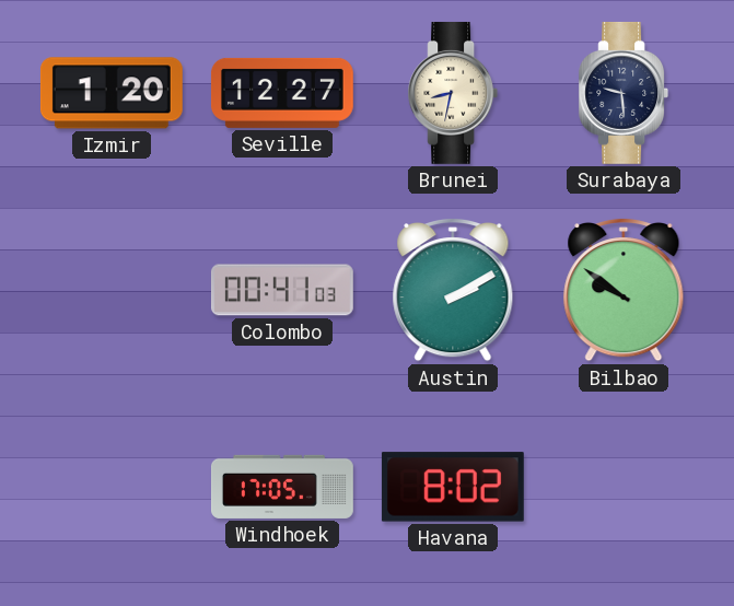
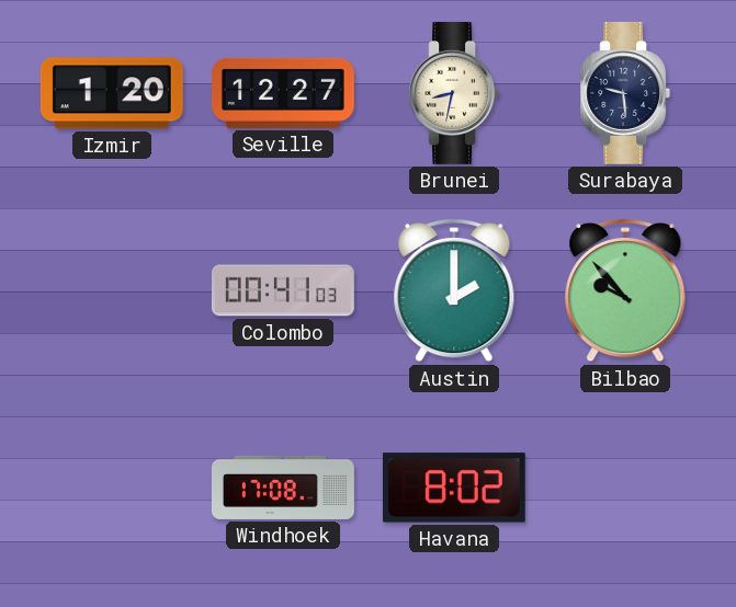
Austin: 2:10 -> 2:00
Bilbao: 9:51 -> 9:53
Windhoek: 17:05 -> 17:08
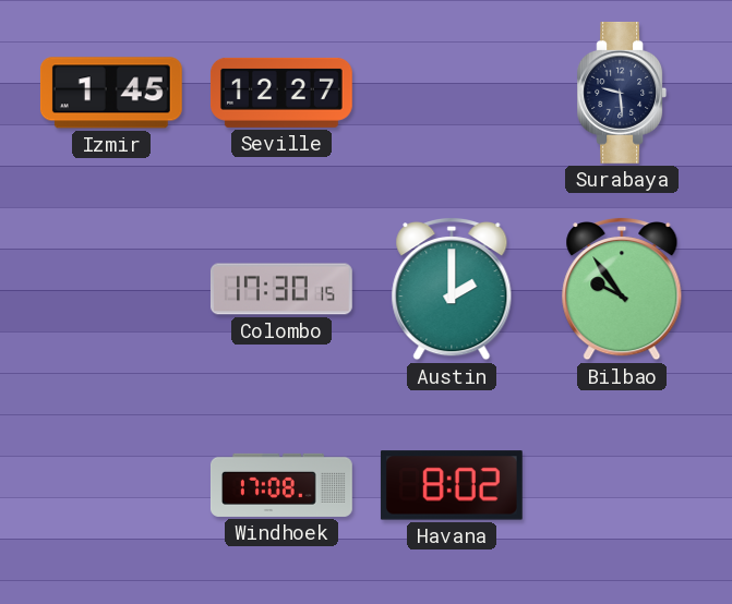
Izmir: 1:20 -> 1:45
Brunei: 8:32 -> none
Colombo: 00:41 -> 17:30
Bilbao: 9:53 -> 9:54
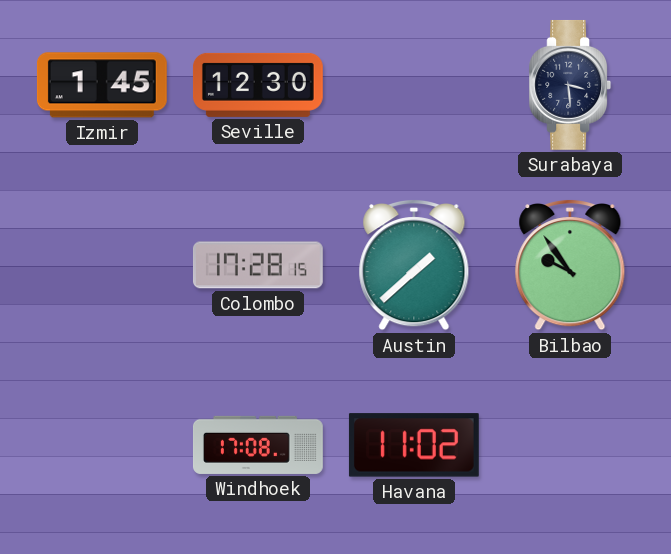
Seville: 12:27 -> 12:30
Surabaya: 9:29 -> 3:29
Colombo: 17:30 -> 17:28
Austin: 2:00 -> 1:38
Havana: 8:02 -> 11:02
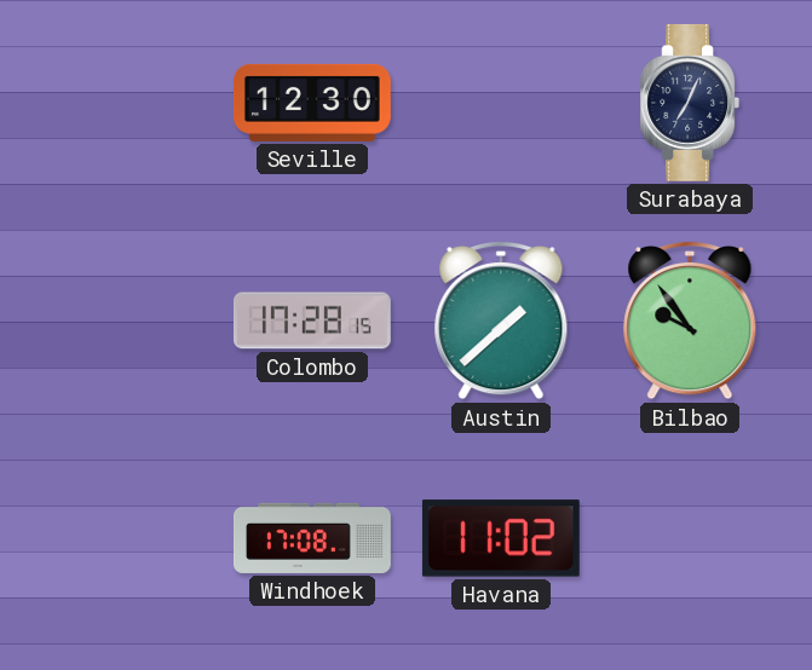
Izmir: 1:45 -> none
Surabaya: 3:29 -> 7:04
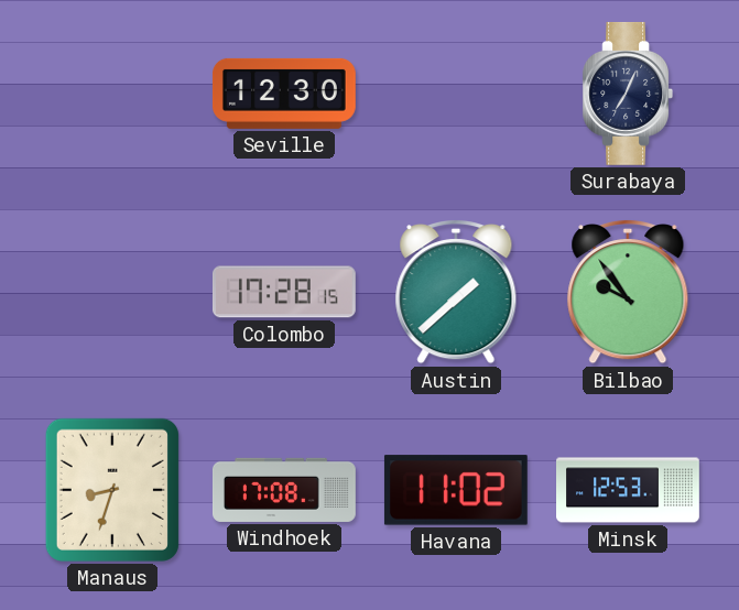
Manaus: none -> 8:33
Minsk: none -> 12:53
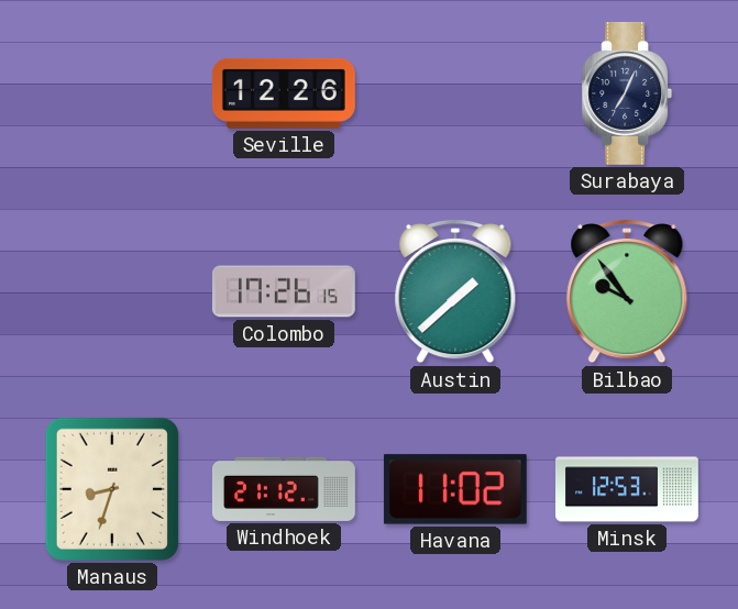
Seville: 12:30 -> 12:26
Colombo: 17:28 -> 17:26
Windhoek: 17:08 -> 21:12
